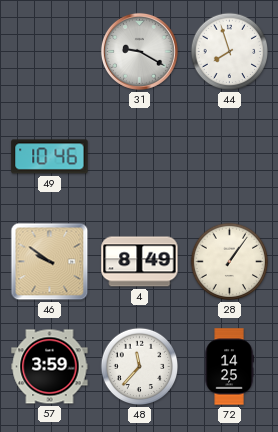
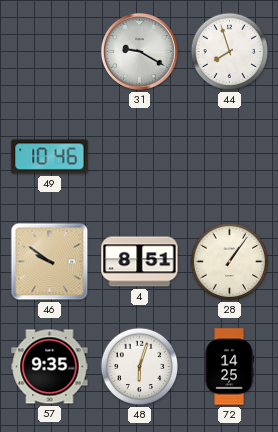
4: 8:49 -> 8:51
57: 3:59 -> 9:35
48: 11:37 -> 6:03
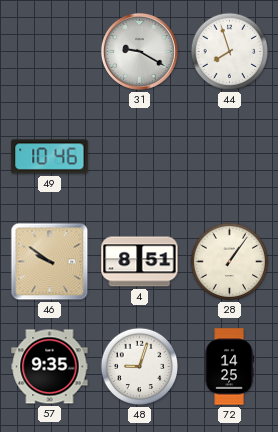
48: 6:03 -> 9:03
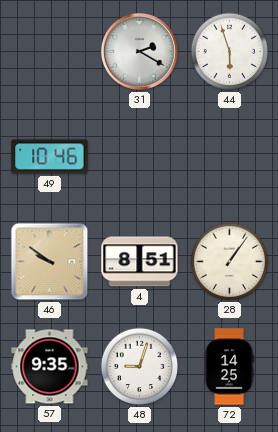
31: 9:20 -> 2:20
44: 7:57 -> 5:57
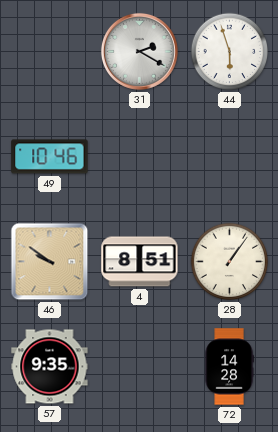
48: 9:03 -> none
72: 14:25 -> 14:28
